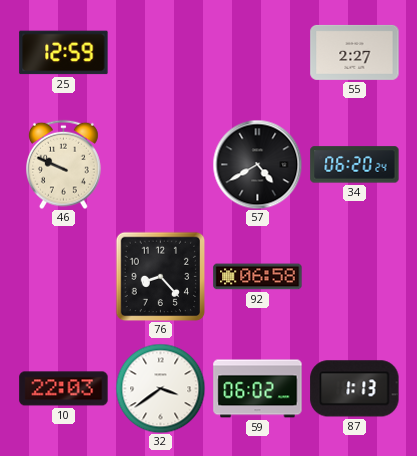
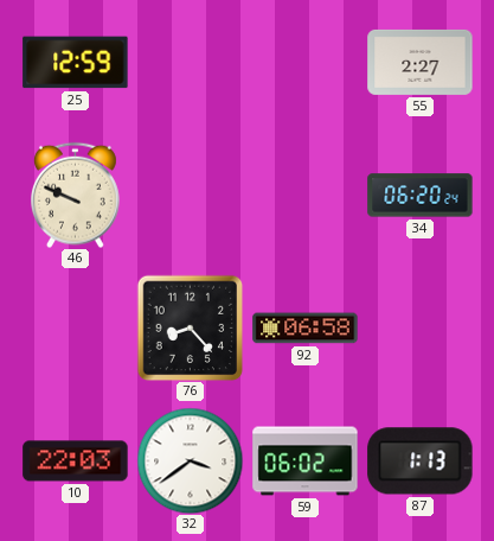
57: 4:40 -> none
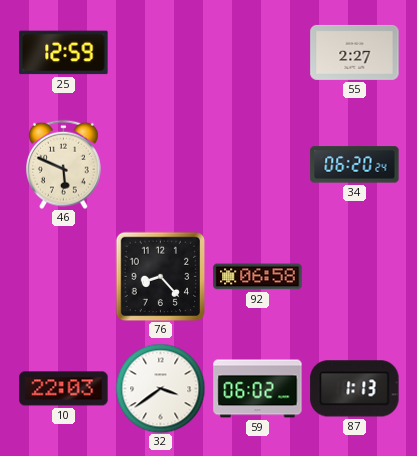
46: 9:49 -> 5:49
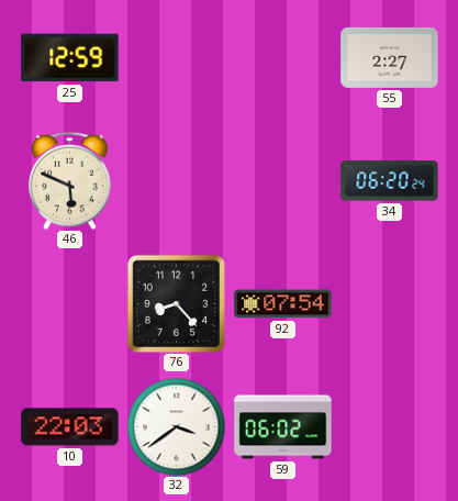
92: 06:58 -> 07:54
87: 1:13 -> none
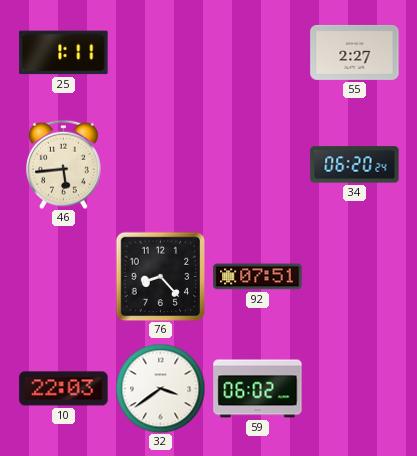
25: 12:59 -> 1:11
46: 5:49 -> 5:44
92: 07:54 -> 07:51
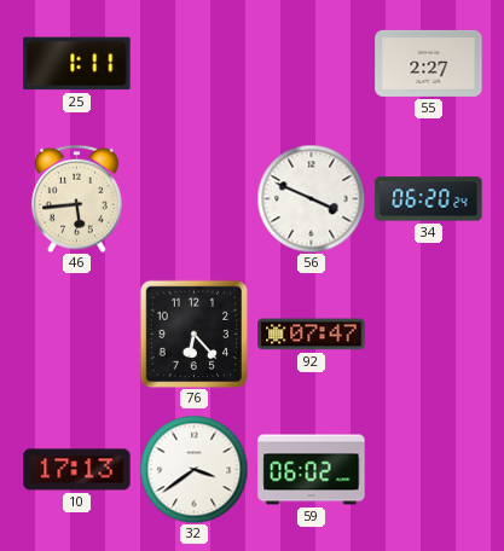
56: none -> 3:49
76: 8:23 -> 6:23
92: 07:51 -> 07:47
10: 22:03 -> 17:13
